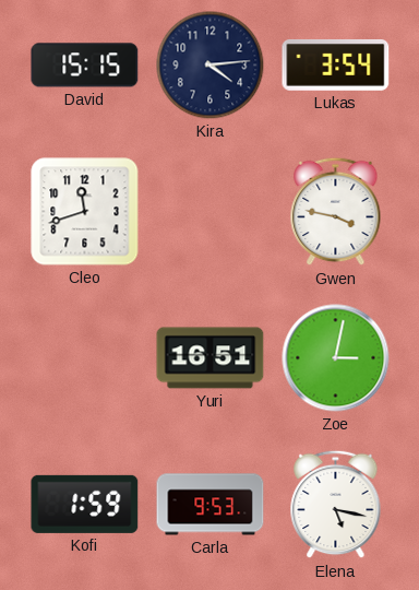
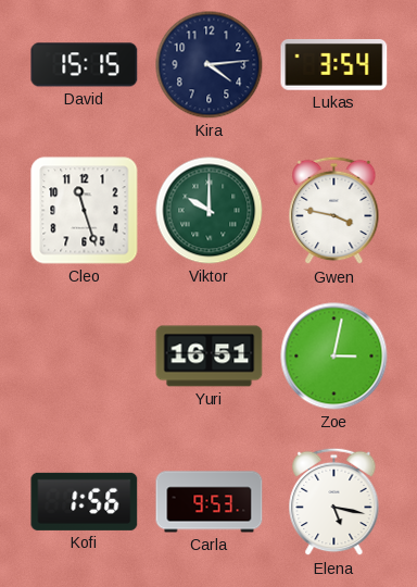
Cleo: 11:42 -> 11:27
Viktor: none -> 10:00
Kofi: 1:59 -> 1:56
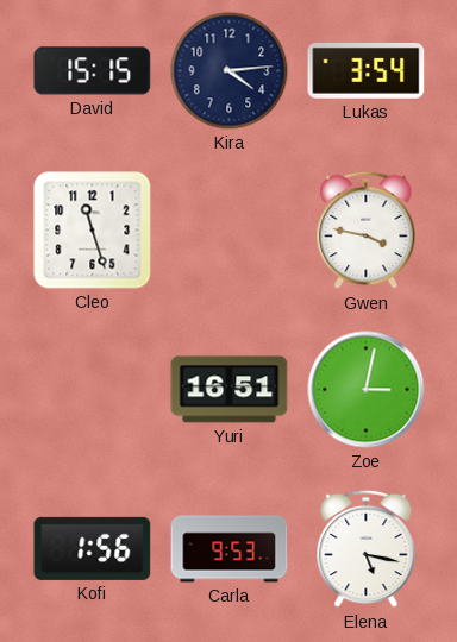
Viktor: 10:00 -> none
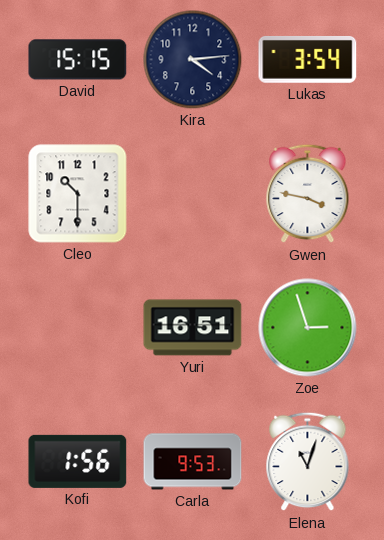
Cleo: 11:27 -> 10:30
Zoe: 3:02 -> 2:57
Elena: 5:17 -> 11:03
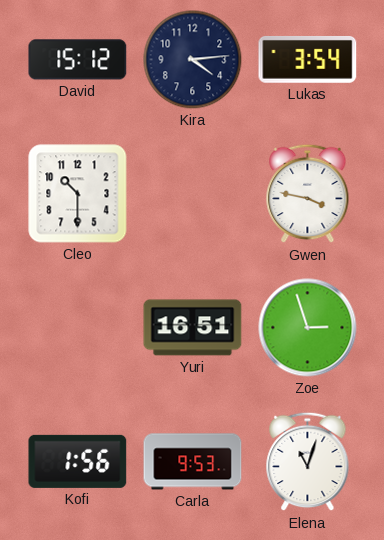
David: 15:15 -> 15:12
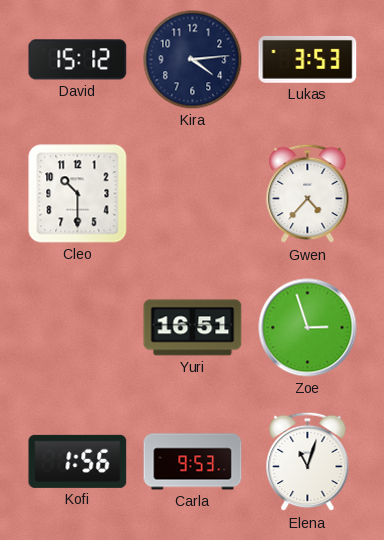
Lukas: 3:54 -> 3:53
Gwen: 3:47 -> 4:37
